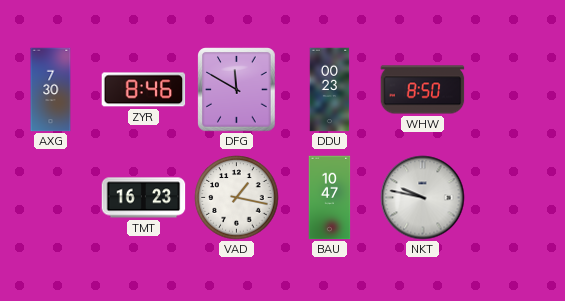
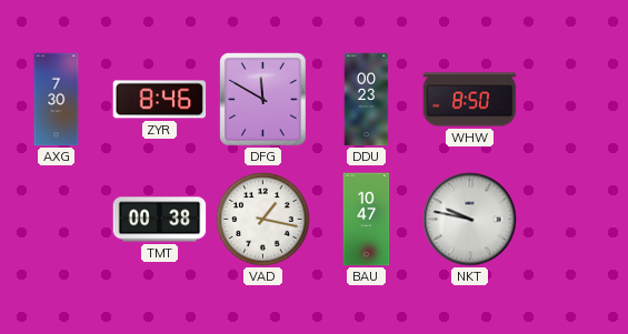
TMT: 16:23 -> 00:38
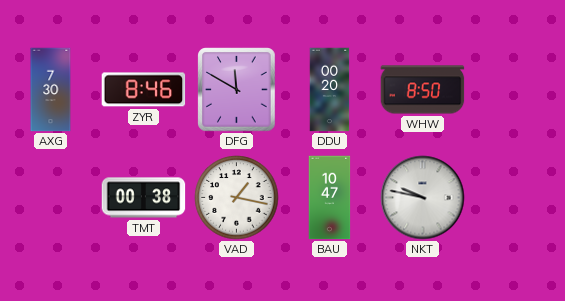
DDU: 00:23 -> 00:20
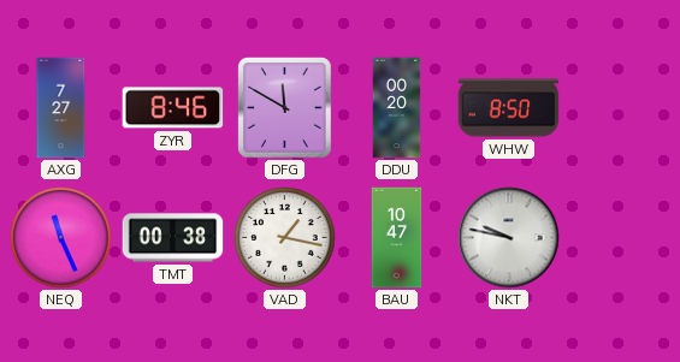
AXG: 7:30 -> 7:27
NEQ: none -> 11:26
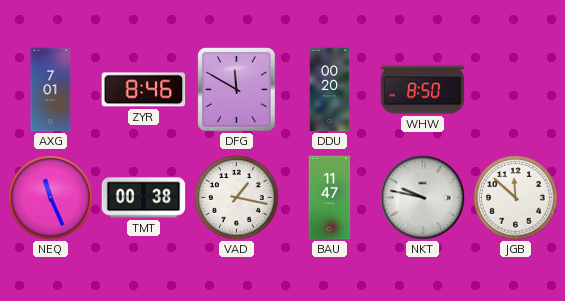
AXG: 7:27 -> 7:01
BAU: 10:47 -> 11:47
JGB: none -> 11:52
